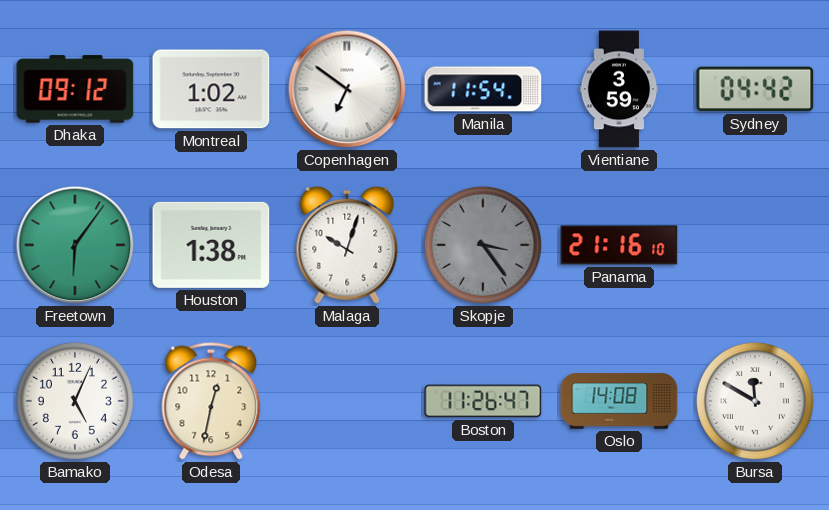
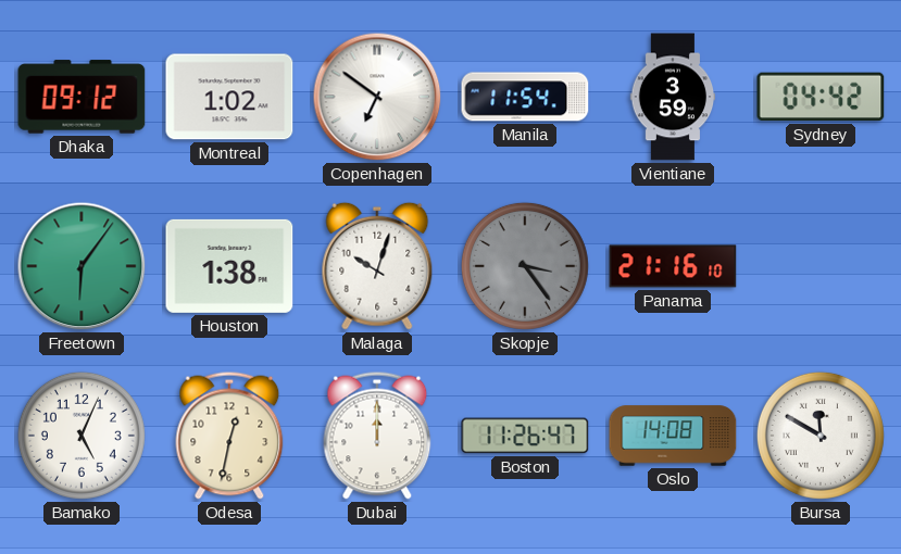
Dubai: none -> 12:00
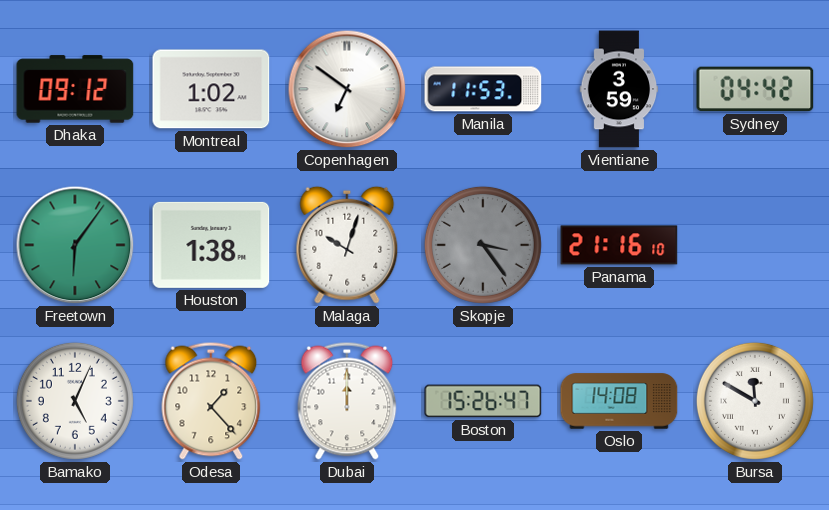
Manila: 11:54 -> 11:53
Odesa: 12:32 -> 1:23
Boston: 11:26 -> 15:26
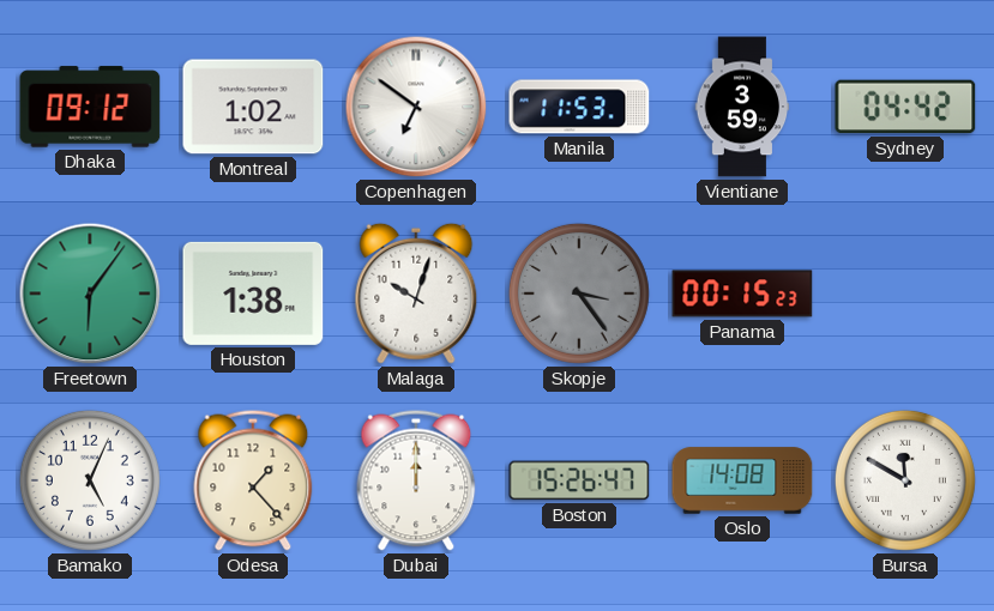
Panama: 21:16 -> 00:15
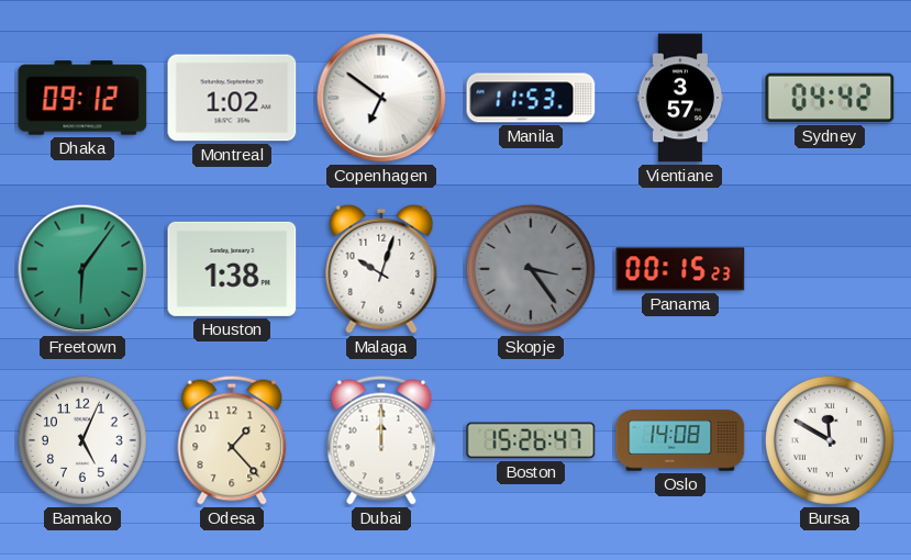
Vientiane: 3:59 -> 3:57
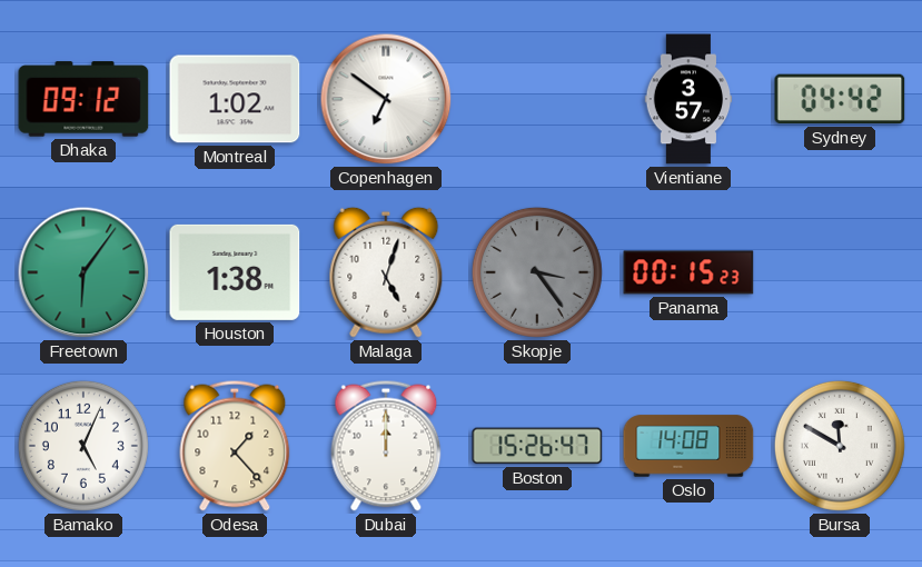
Manila: 11:53 -> none
Malaga: 10:03 -> 5:03
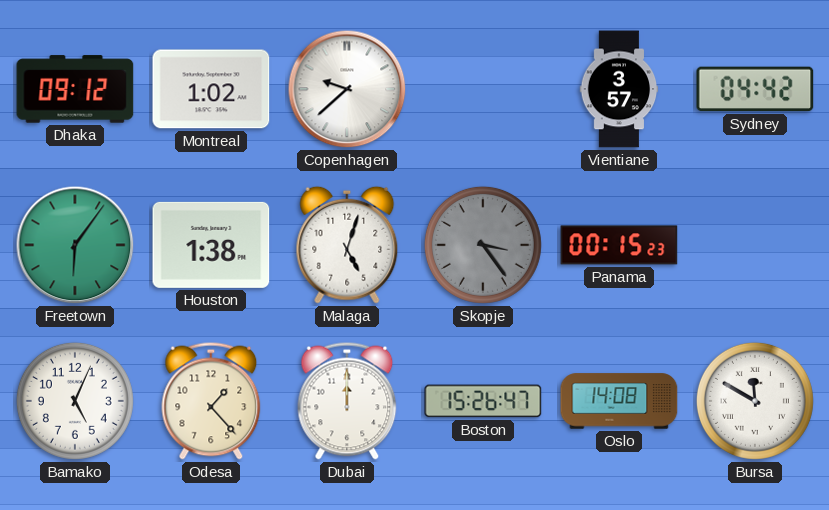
Copenhagen: 6:51 -> 9:38
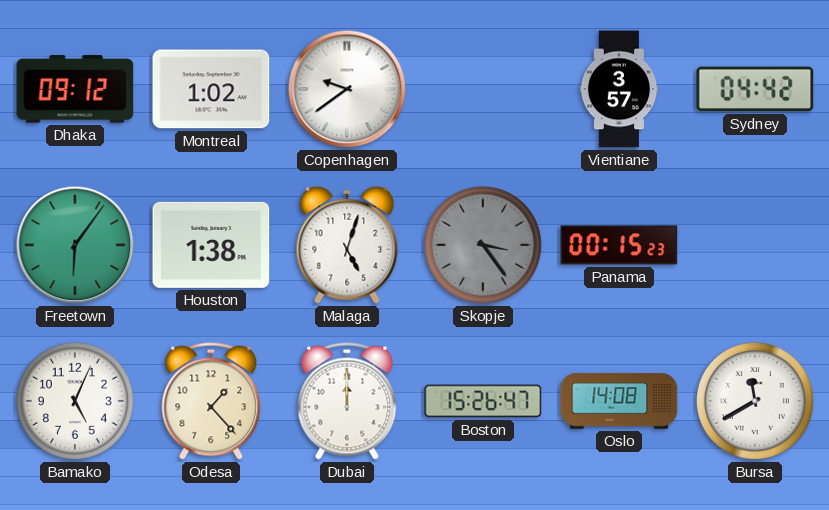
Copenhagen: 9:38 -> 9:39
Bursa: 11:50 -> 11:40
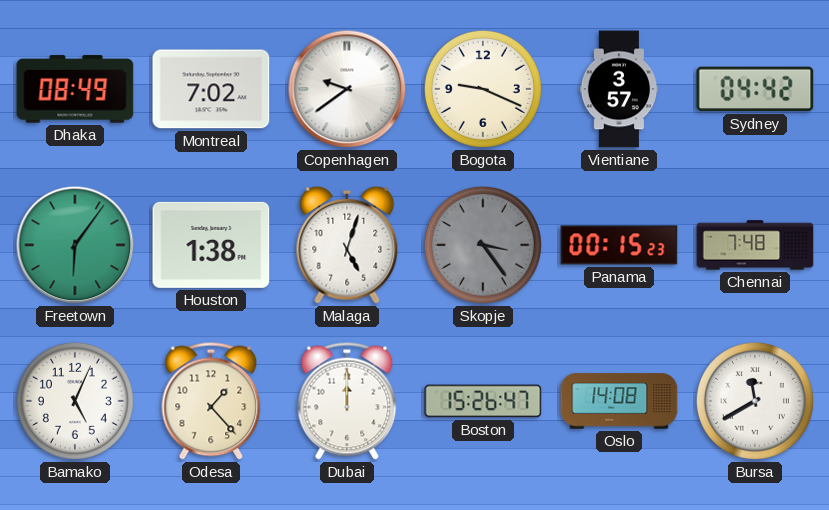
Dhaka: 09:12 -> 08:49
Montreal: 1:02 -> 7:02
Bogota: none -> 9:19
Chennai: none -> 7:48
